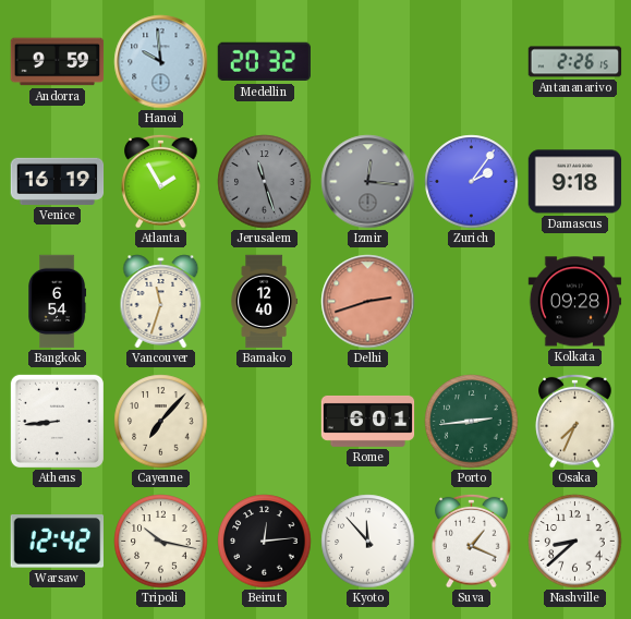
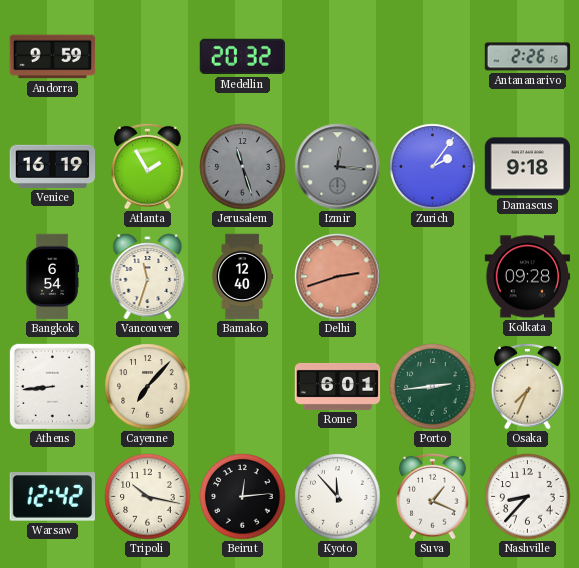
Hanoi: 9:59 -> none
Nashville: 8:38 -> 8:37
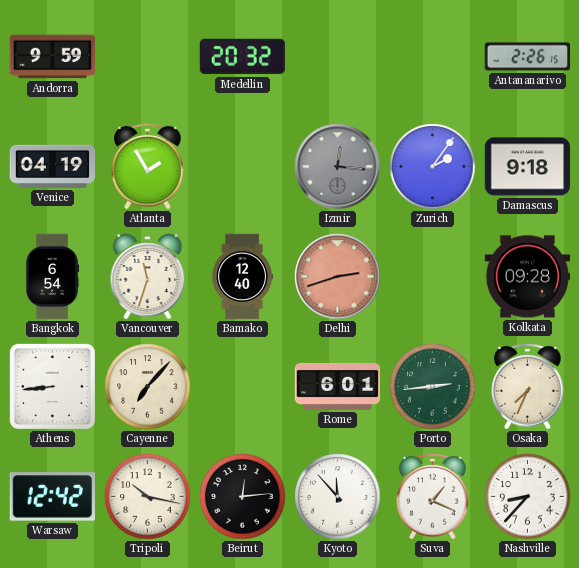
Venice: 16:19 -> 04:19
Jerusalem: 11:27 -> none
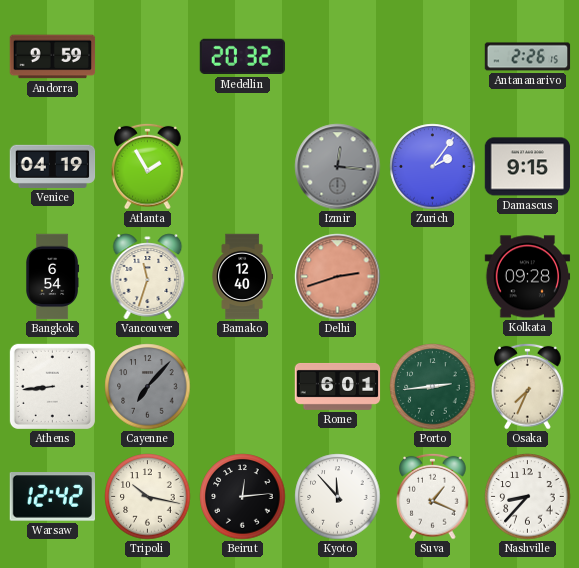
Damascus: 9:18 -> 9:15
Cayenne dial: cream -> grey
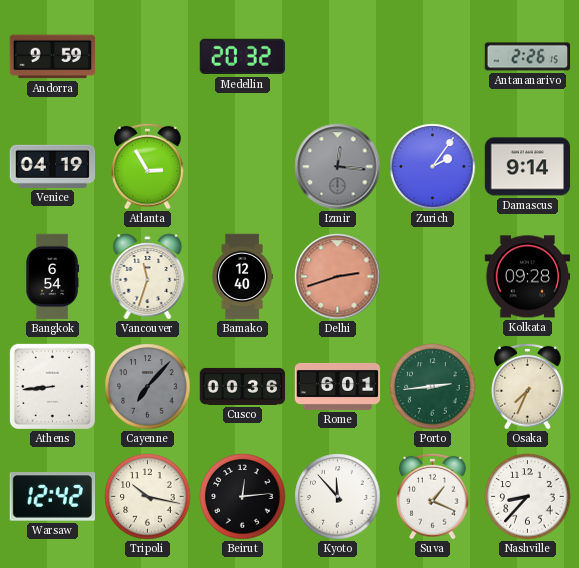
Atlanta: 1:55 -> 2:55
Damascus: 9:15 -> 9:14
Cusco: none -> 00:36
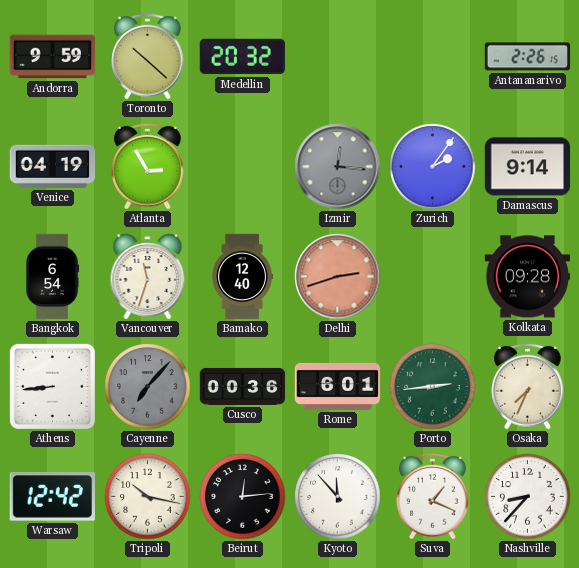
Toronto: none -> 10:22
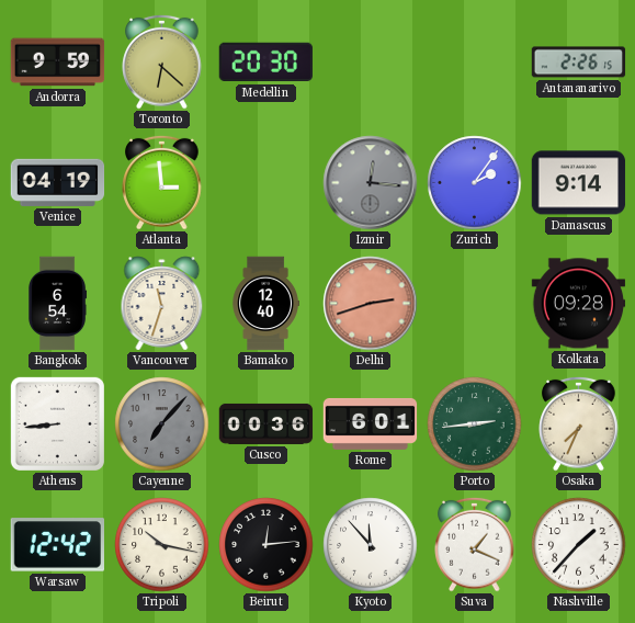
Toronto: 10:22 -> 6:22
Medellin: 20:32 -> 20:30
Atlanta: 2:55 -> 2:59
Nashville: 8:37 -> 1:37
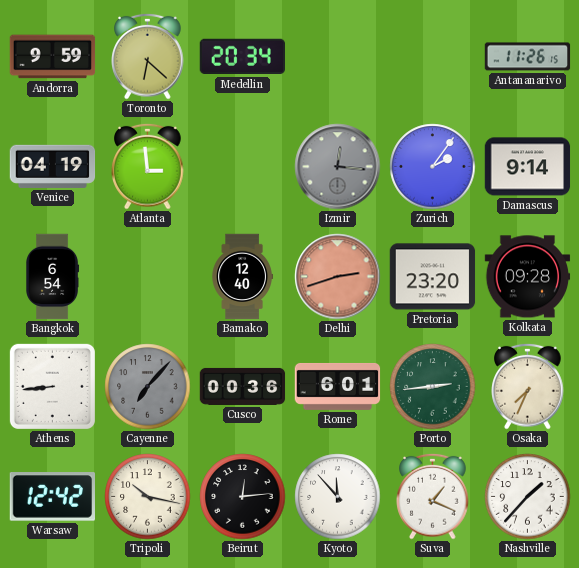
Medellin: 20:30 -> 20:34
Antananarivo: 2:26 -> 11:26
Vancouver: 11:33 -> none
Pretoria: none -> 23:20
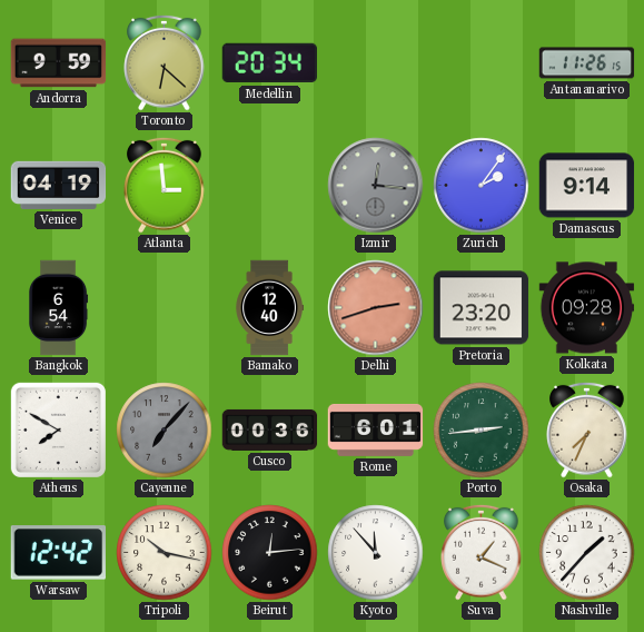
Athens: 8:44 -> 7:50
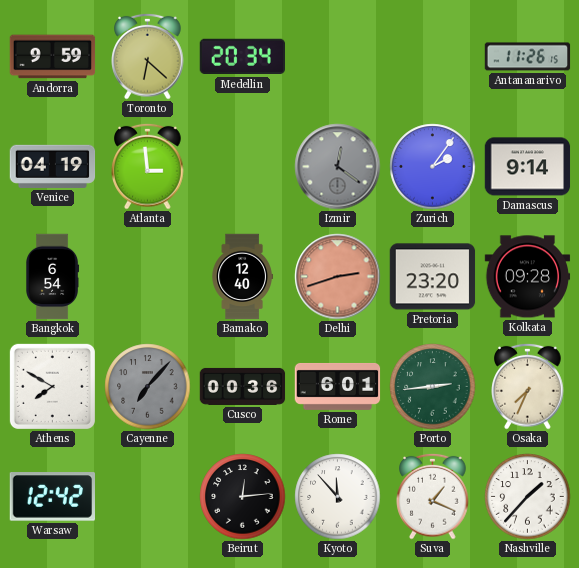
Izmir: 12:16 -> 12:21
Tripoli: 10:17 -> none
